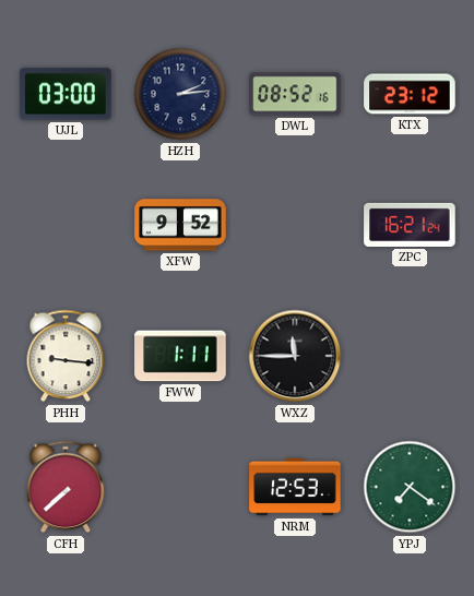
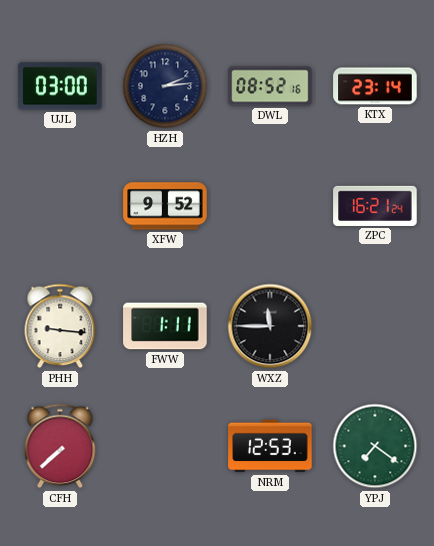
KTX: 23:12 -> 23:14
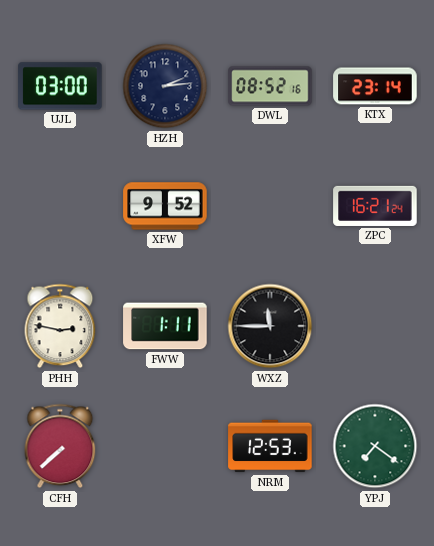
PHH: 9:16 -> 2:47
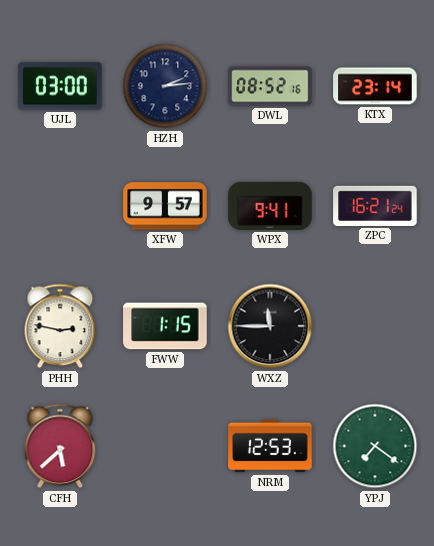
XFW: 9:52 -> 9:57
WPX: none -> 9:41
FWW: 1:11 -> 1:15
CFH: 7:38 -> 5:38
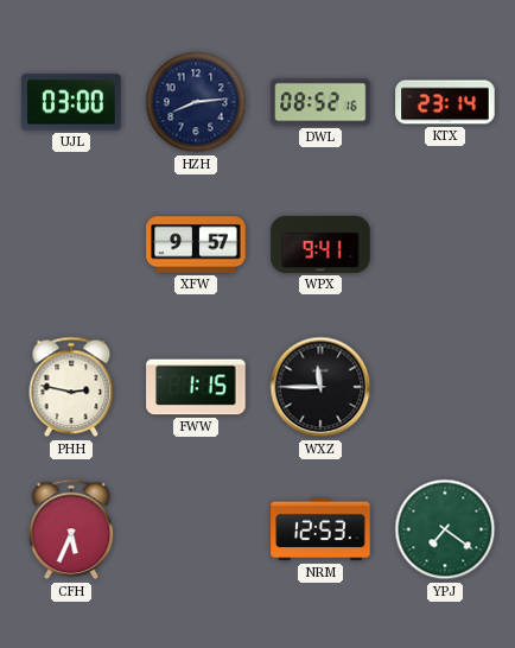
HZH: 2:14 -> 8:14
ZPC: 16:21 -> none
CFH: 5:38 -> 5:34
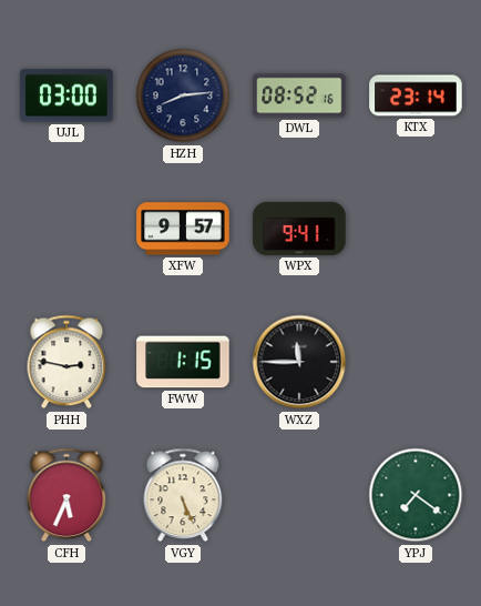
VGY: none -> 5:26
NRM: 12:53 -> none
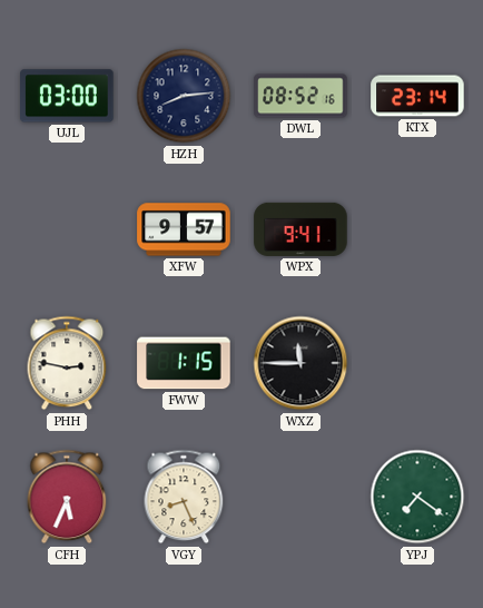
VGY: 5:26 -> 8:26
